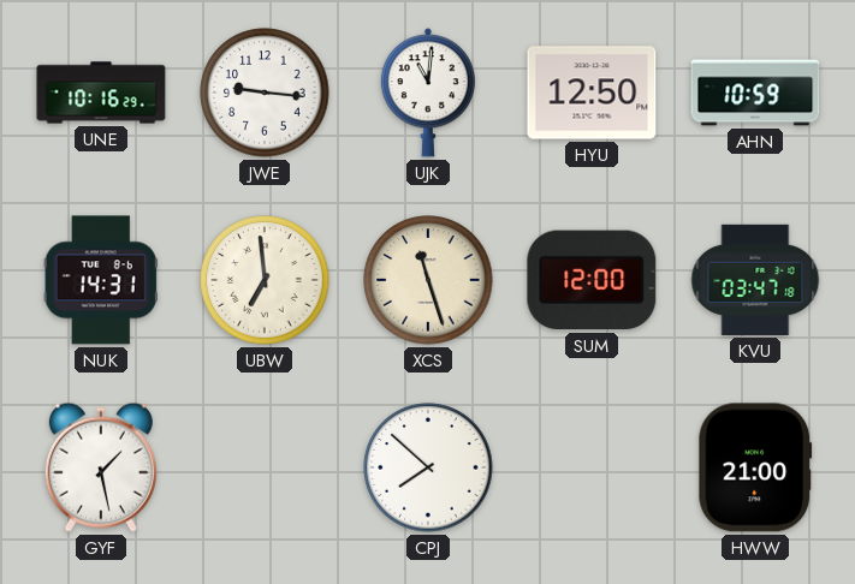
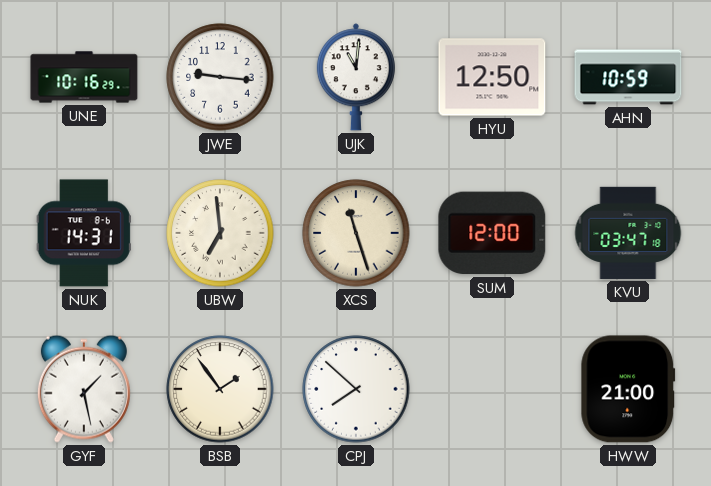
BSB: none -> 1:54
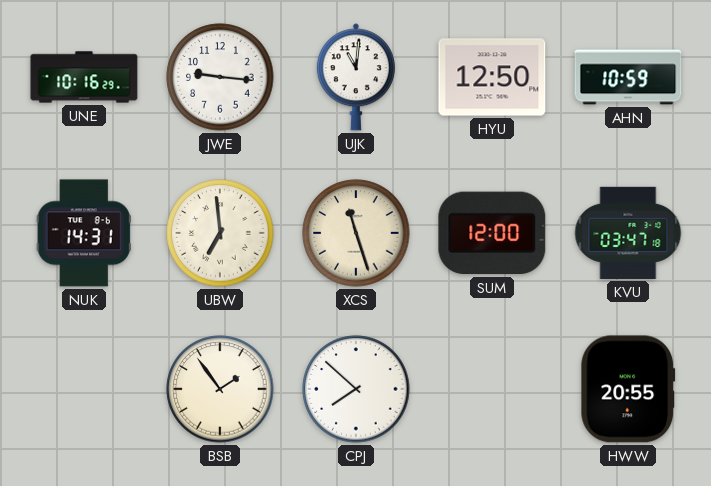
GYF: 1:28 -> none
HWW: 21:00 -> 20:55
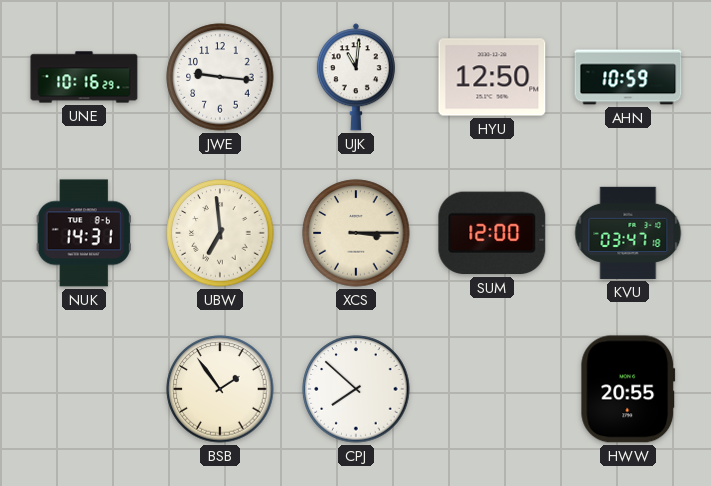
XCS: 11:27 -> 3:15
